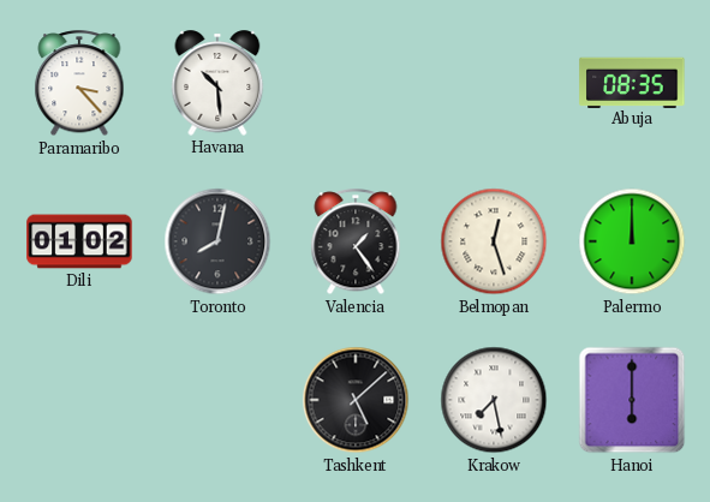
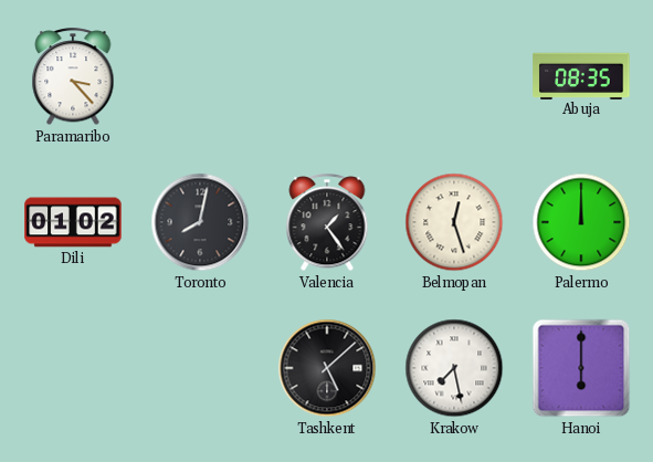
Havana: 10:29 -> none
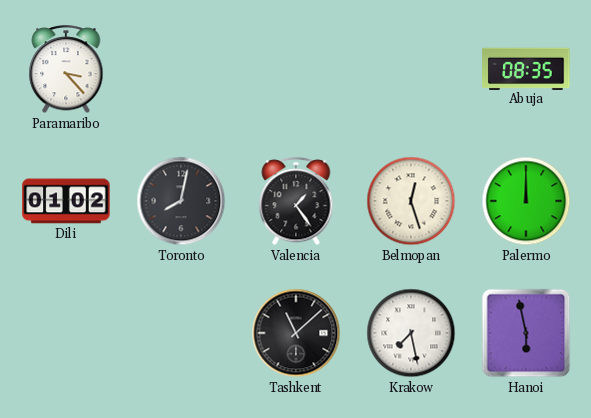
Tashkent: 5:08 -> 11:08
Hanoi: 6:00 -> 5:58
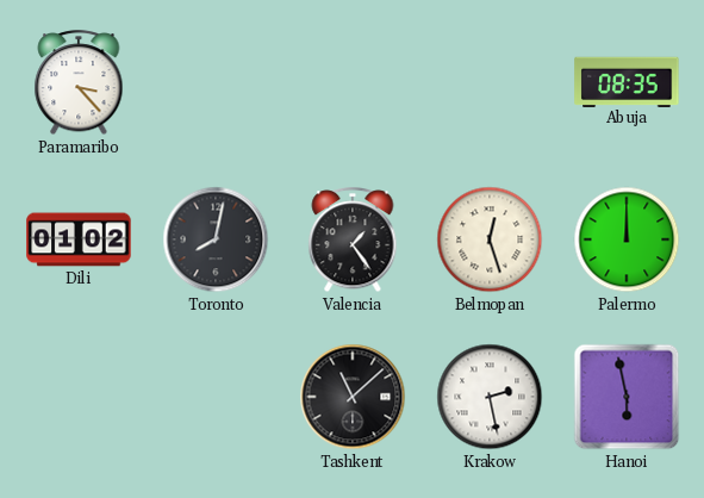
Krakow: 7:28 -> 2:28
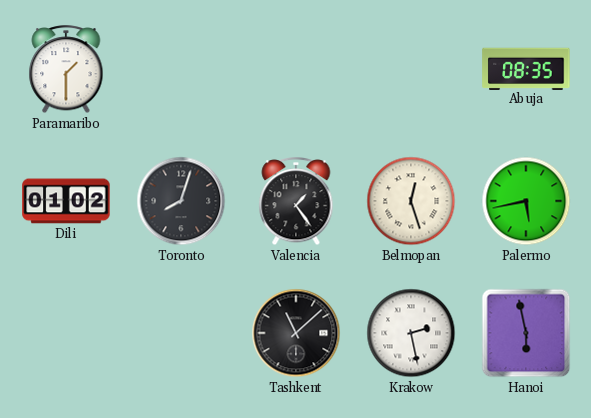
Paramaribo: 3:23 -> 1:30
Toronto: 8:02 -> 8:03
Palermo: 12:00 -> 5:43
